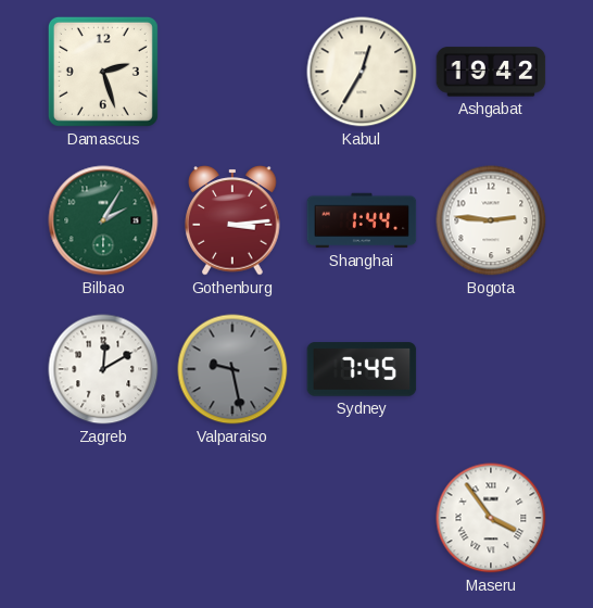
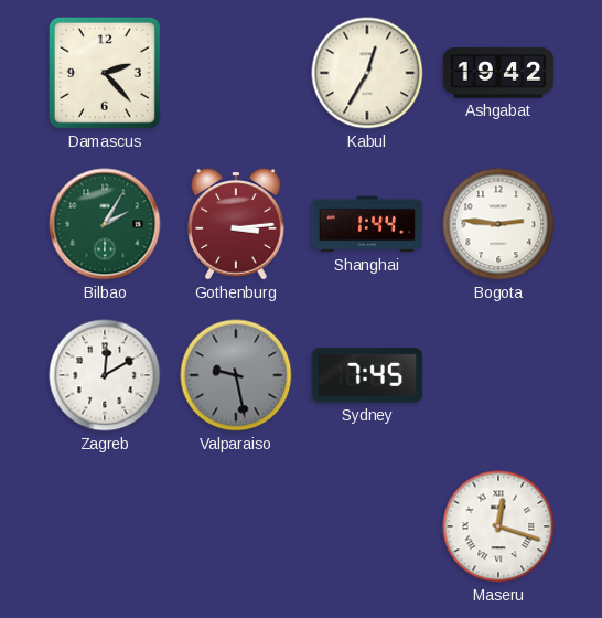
Damascus: 2:27 -> 2:23
Maseru: 3:54 -> 12:18
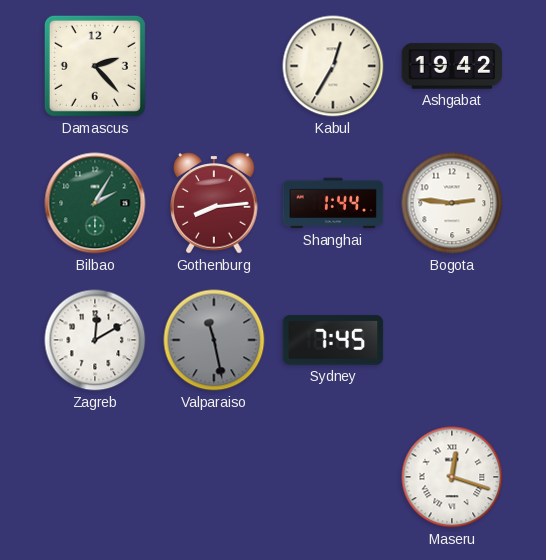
Gothenburg: 3:14 -> 8:14
Valparaiso: 9:28 -> 11:28
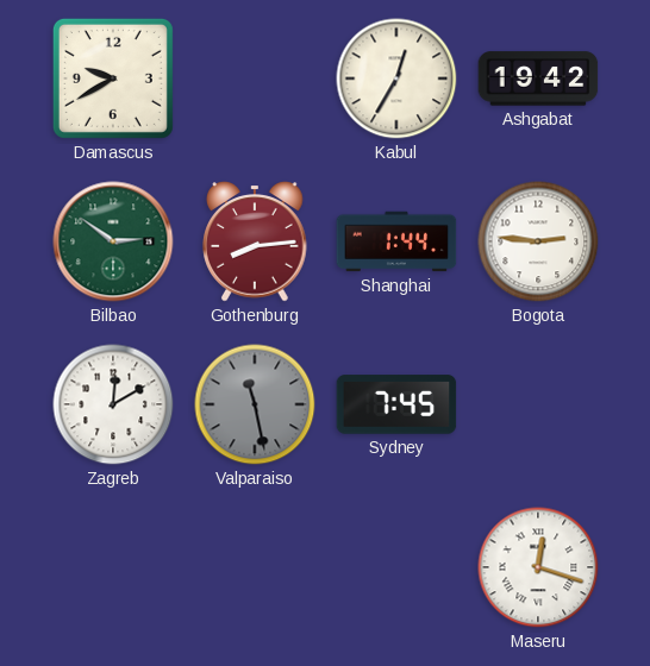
Damascus: 2:23 -> 9:40
Bilbao: 2:05 -> 2:51
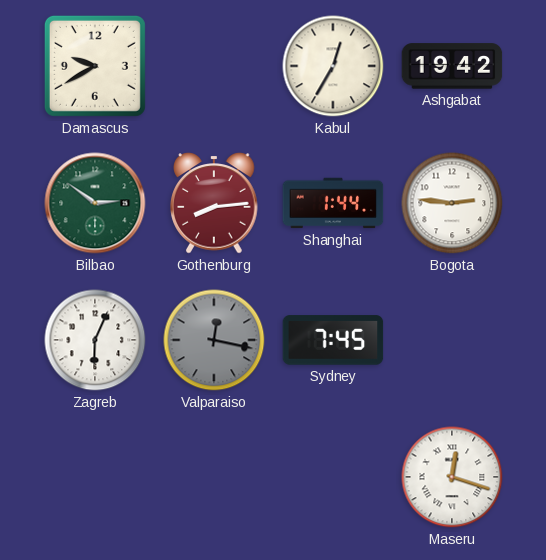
Zagreb: 12:10 -> 6:04
Valparaiso: 11:28 -> 12:17
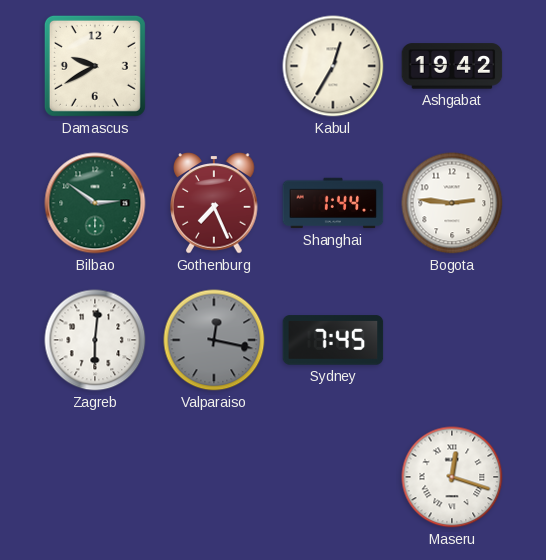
Gothenburg: 8:14 -> 7:26
Zagreb: 6:04 -> 6:01
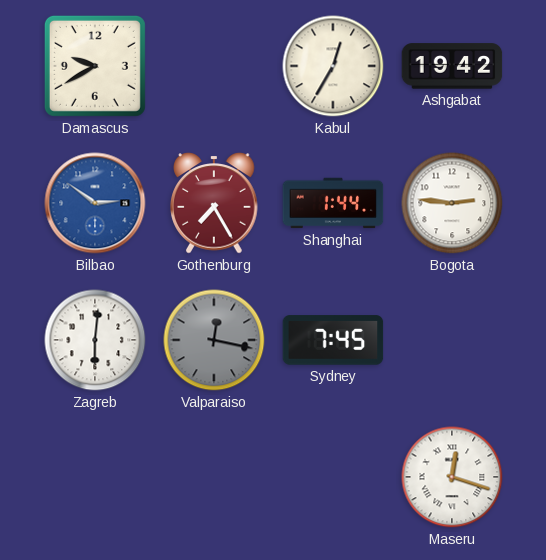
Bilbao dial: green -> blue
Gothenburg: 7:26 -> 7:25
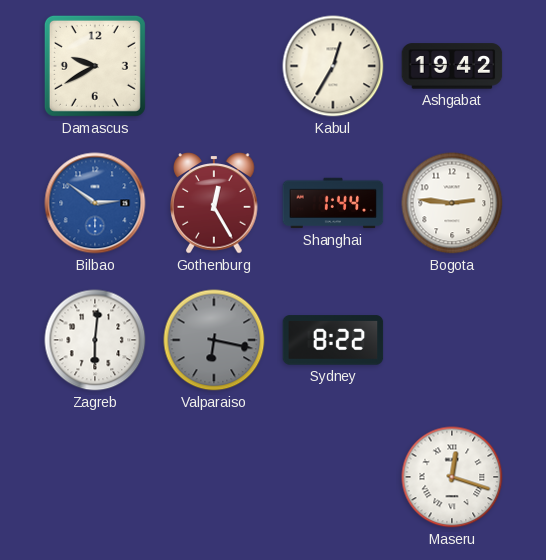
Gothenburg: 7:25 -> 12:25
Valparaiso: 12:17 -> 6:17
Sydney: 7:45 -> 8:22
